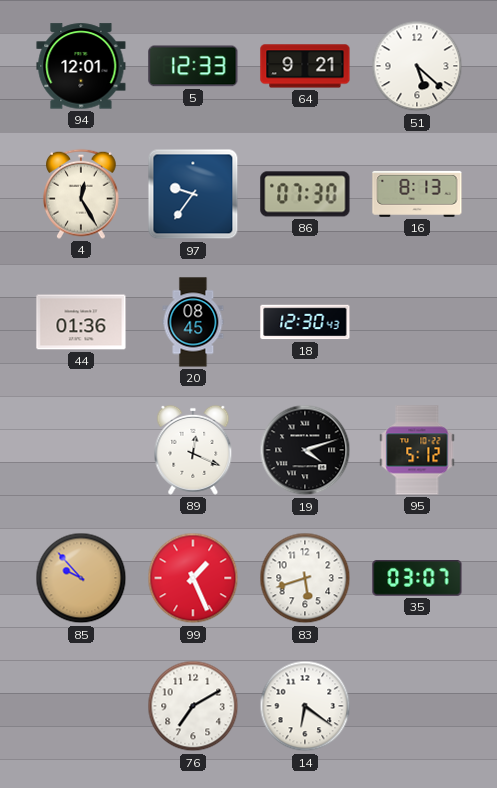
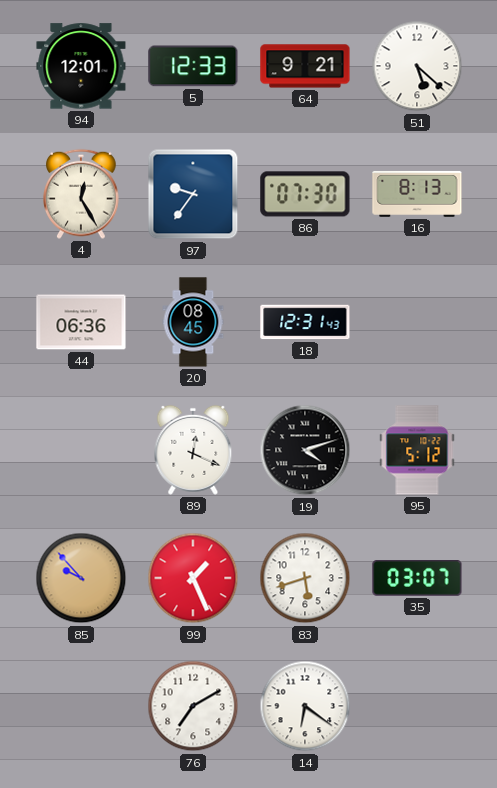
44: 01:36 -> 06:36
18: 12:30 -> 12:31
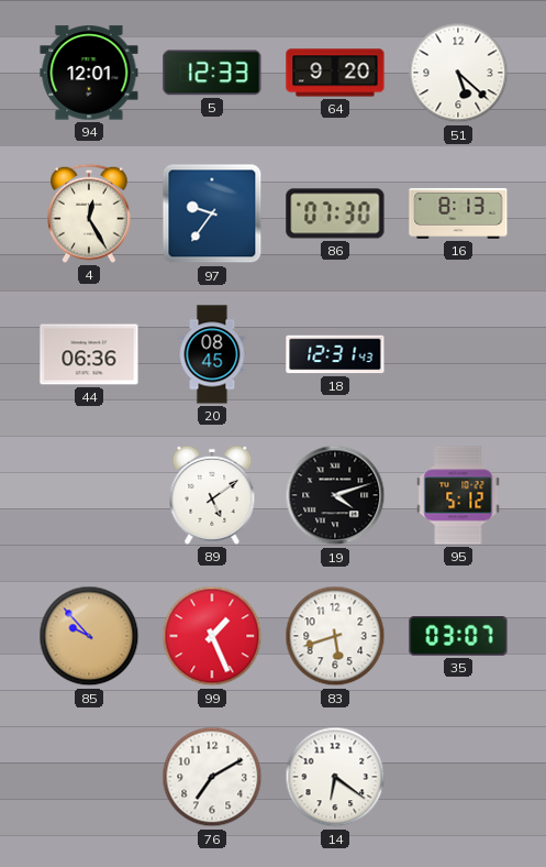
64: 9:21 -> 9:20
89: 12:19 -> 5:09
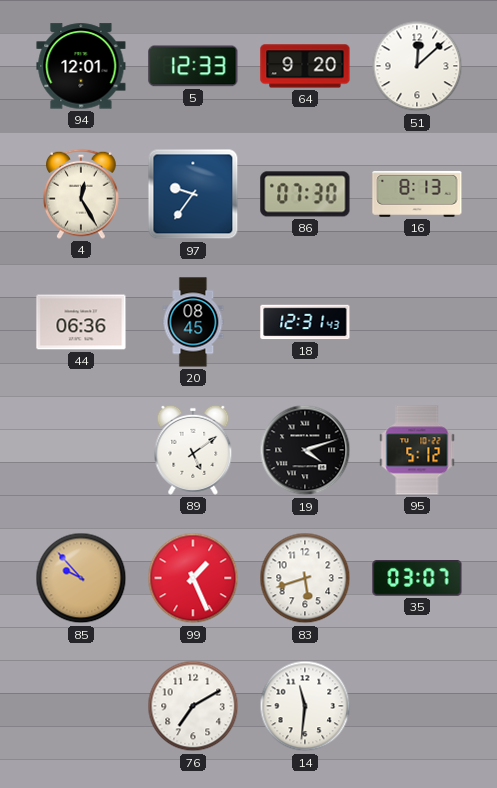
51: 5:22 -> 12:08
14: 6:21 -> 11:31
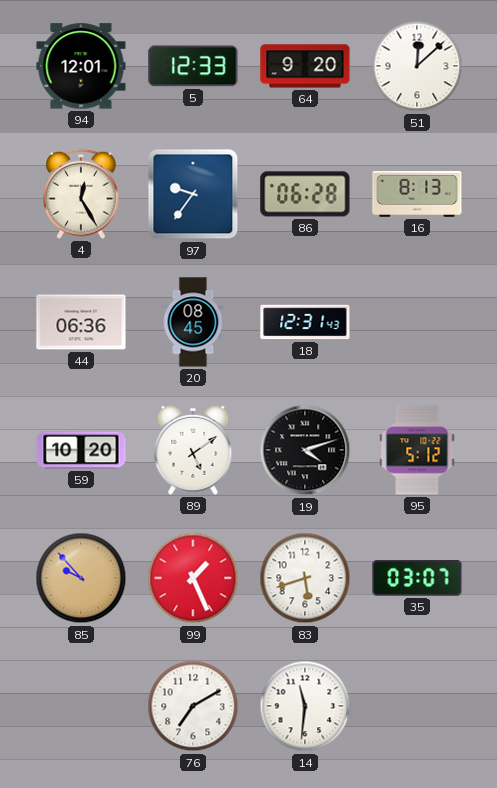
86: 07:30 -> 06:28
59: none -> 10:20
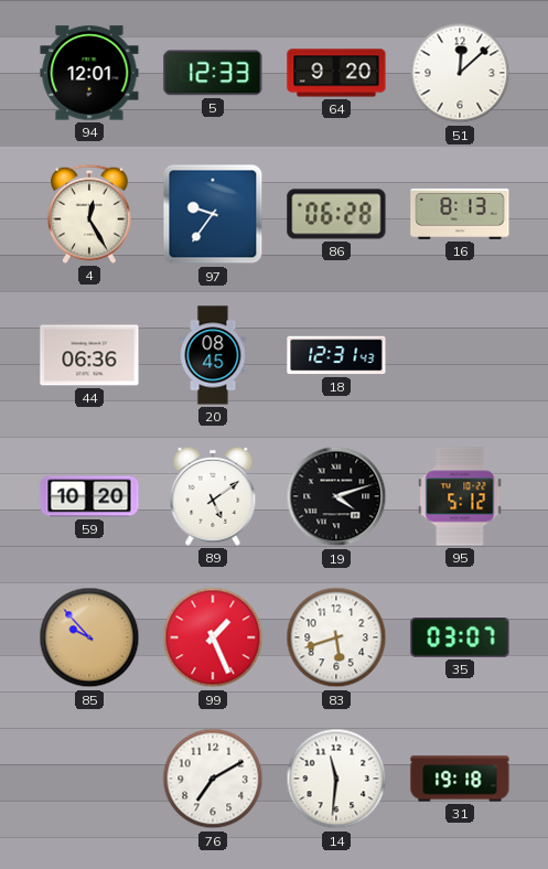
31: none -> 19:18
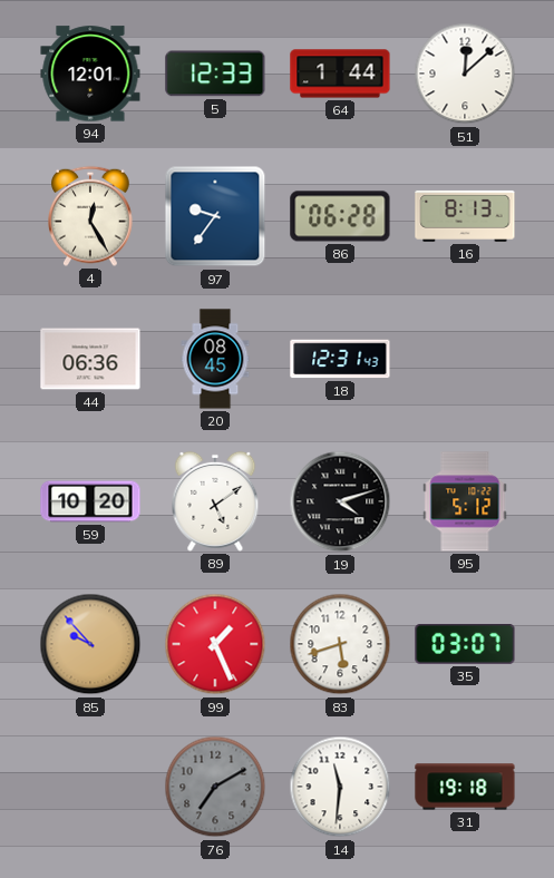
64: 9:20 -> 1:44
76 dial: white -> grey
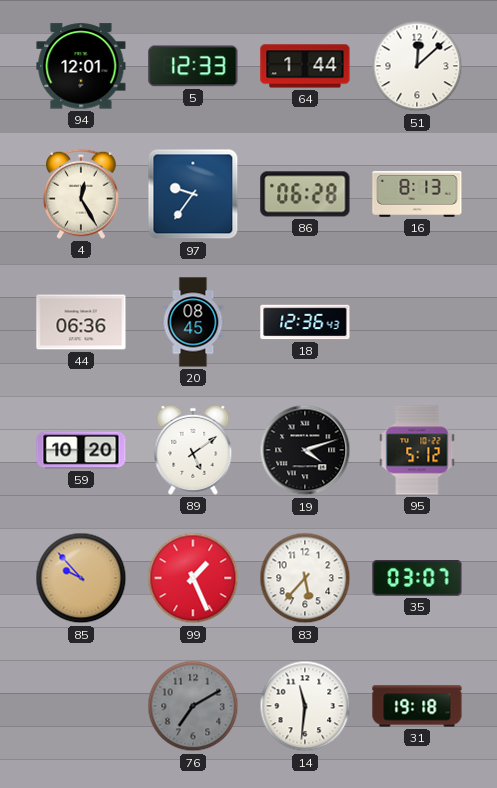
18: 12:31 -> 12:36
83: 5:42 -> 5:37
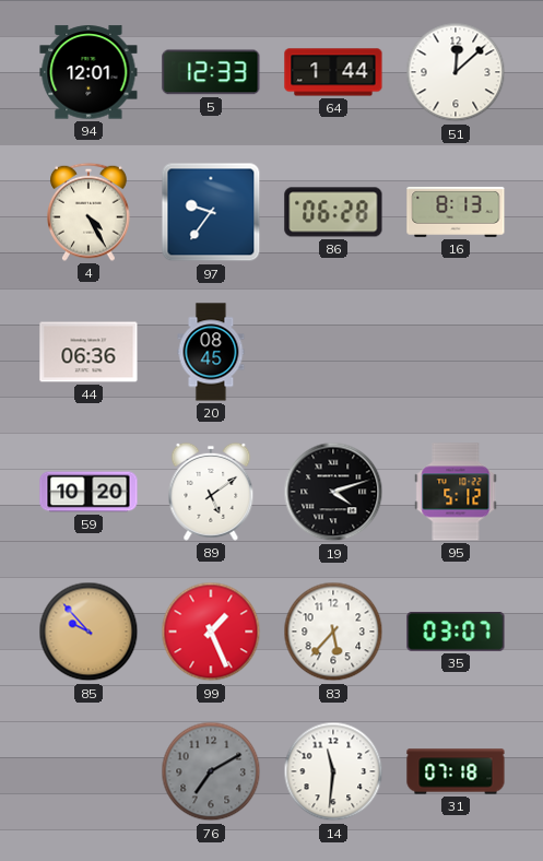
4: 12:25 -> 4:25
18: 12:36 -> none
31: 19:18 -> 07:18
